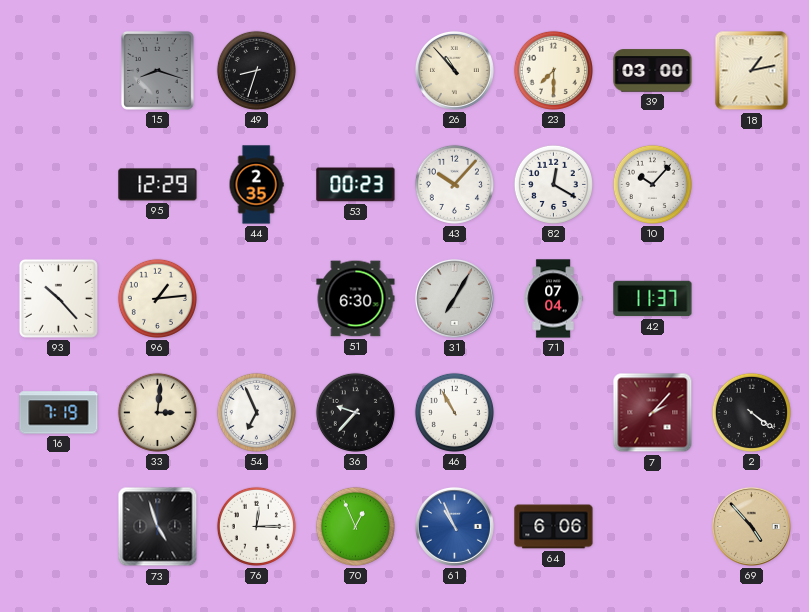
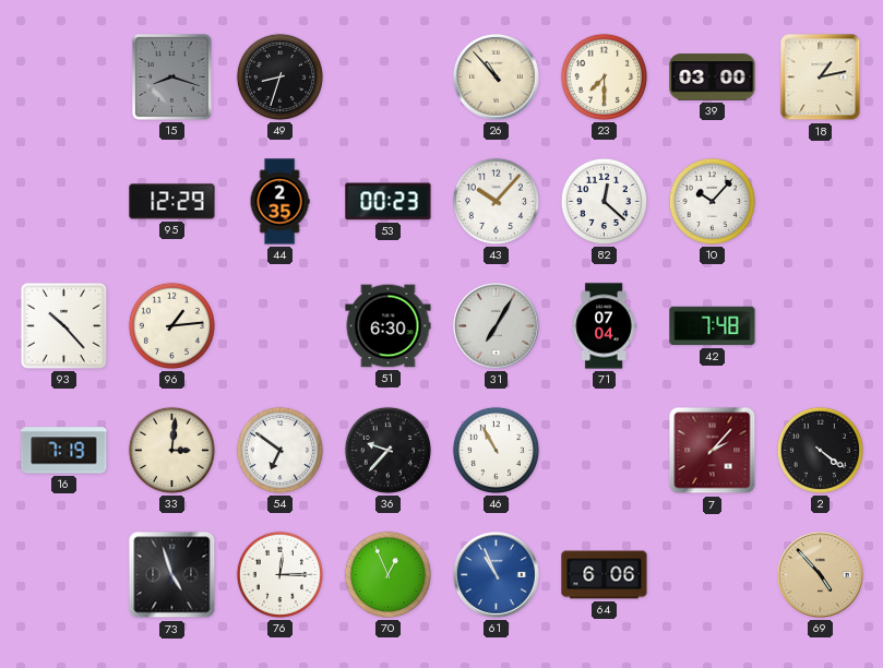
82: 12:20 -> 12:22
42: 11:37 -> 7:48
54: 6:56 -> 6:51
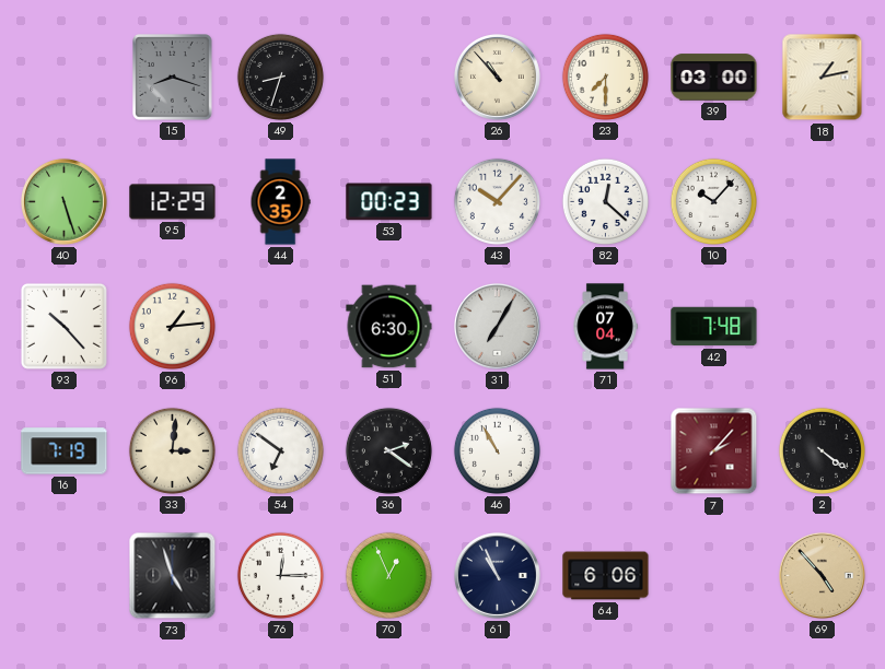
40: none -> 5:27
36: 9:37 -> 2:21
61 dial: blue -> navy
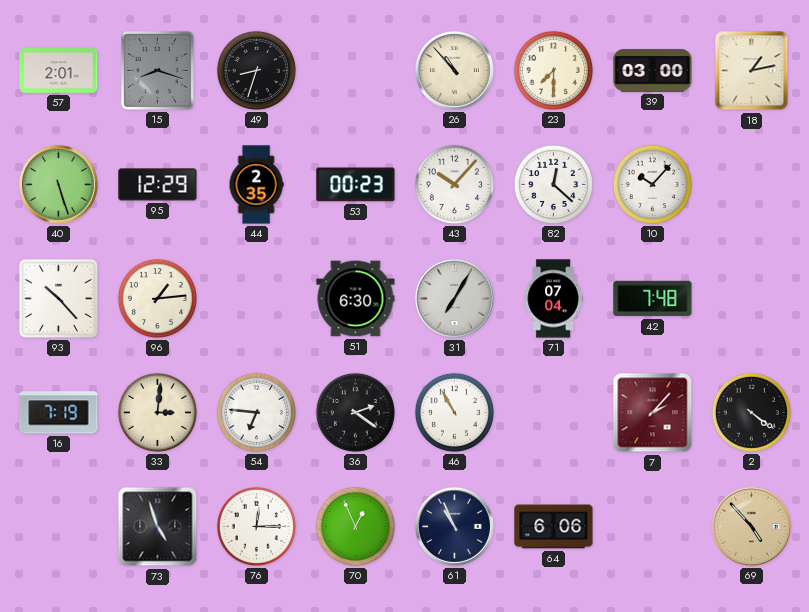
57: none -> 2:01
54: 6:51 -> 6:46
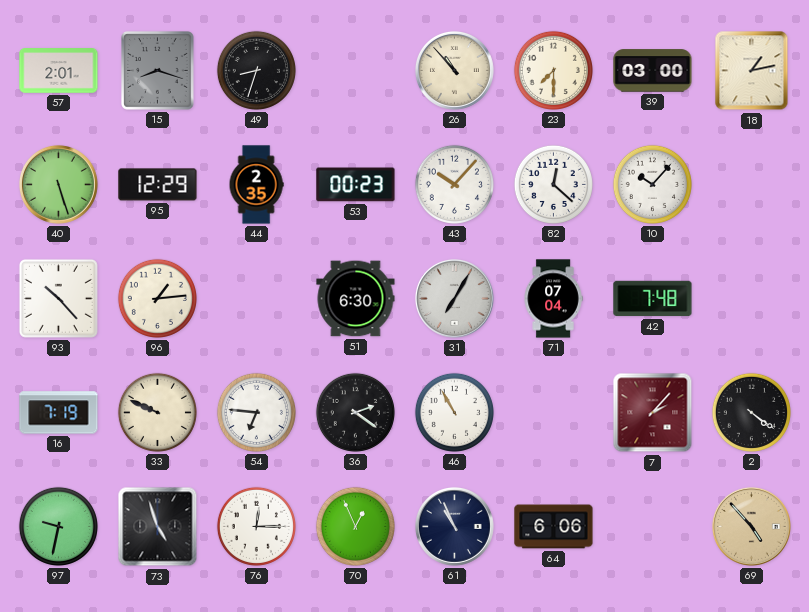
33: 3:01 -> 9:49
97: none -> 9:32
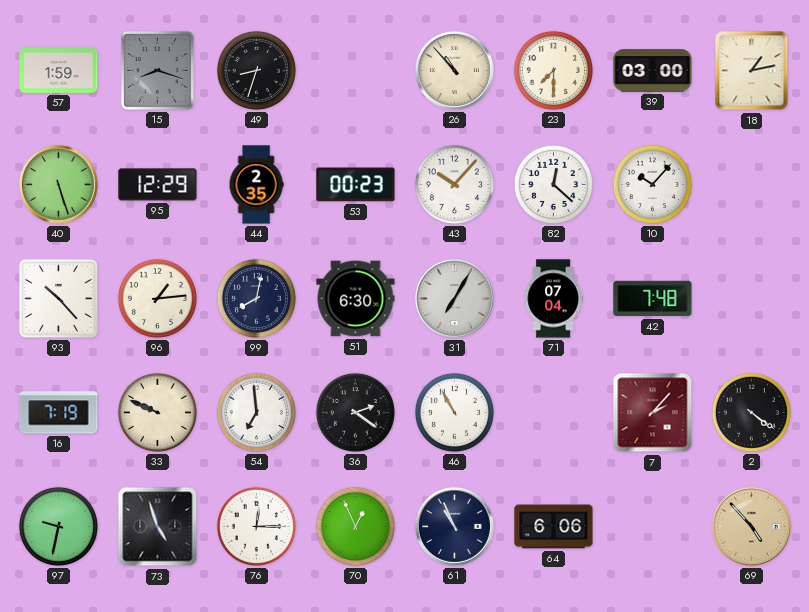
57: 2:01 -> 1:59
99: none -> 8:02
54: 6:46 -> 6:59
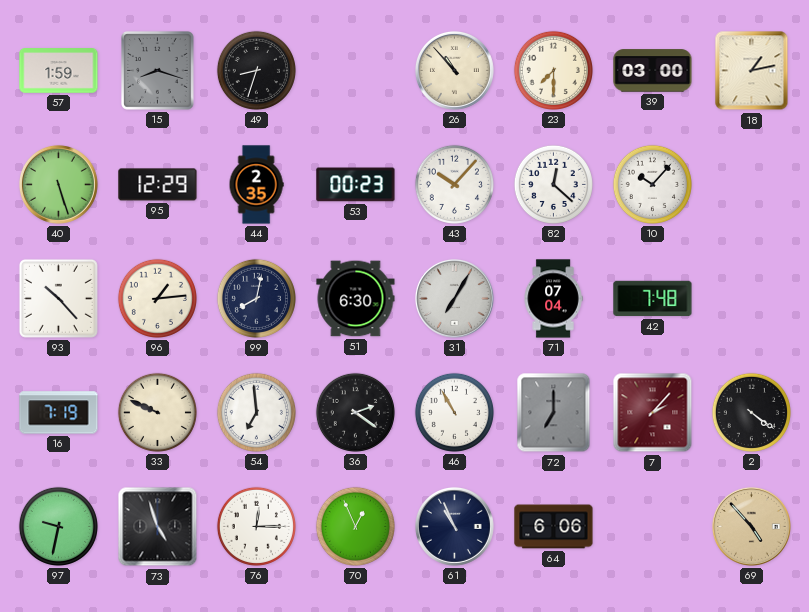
72: none -> 7:00
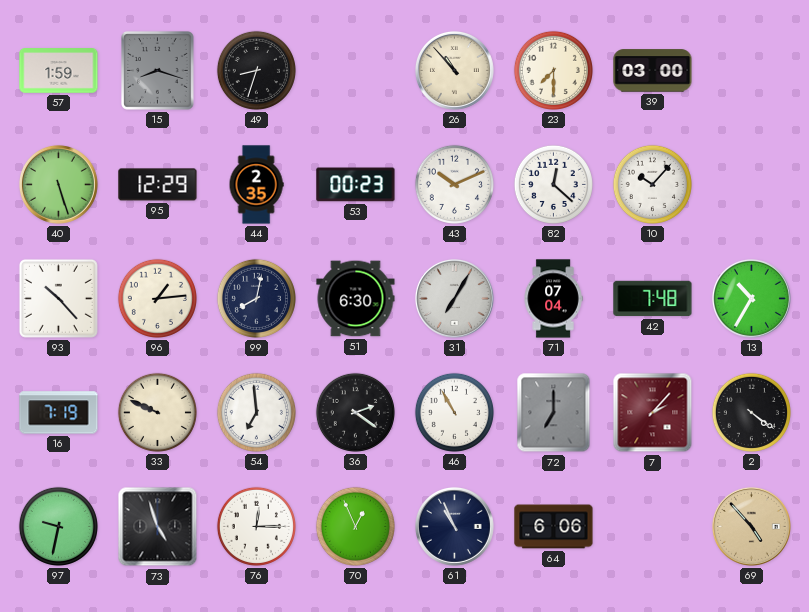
18: 1:13 -> none
43: 10:07 -> 10:11
13: none -> 10:35
